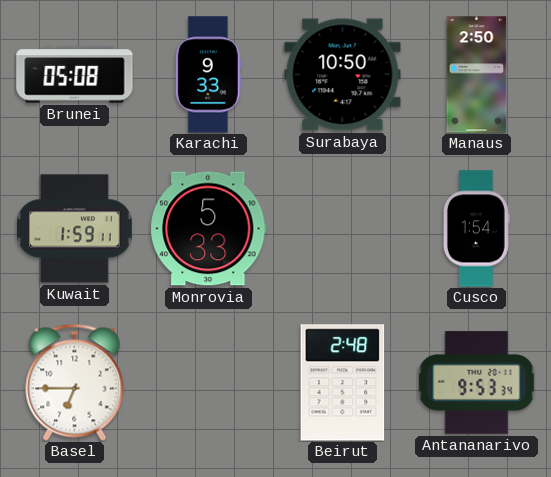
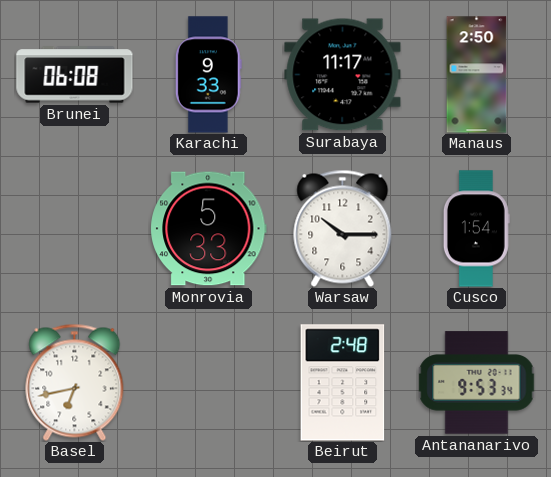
Brunei: 05:08 -> 06:08
Surabaya: 10:50 -> 11:17
Kuwait: 1:59 -> none
Warsaw: none -> 10:15
Basel: 6:45 -> 6:43
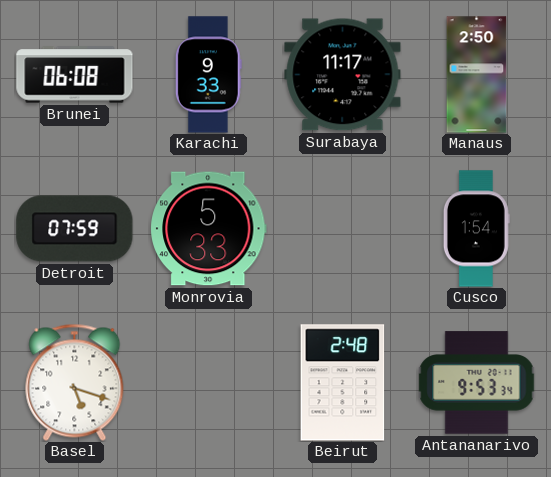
Detroit: none -> 07:59
Warsaw: 10:15 -> none
Basel: 6:43 -> 5:18
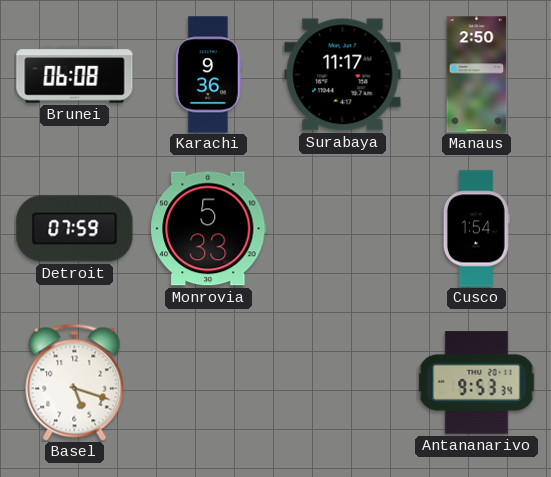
Karachi: 9:33 -> 9:36
Beirut: 2:48 -> none
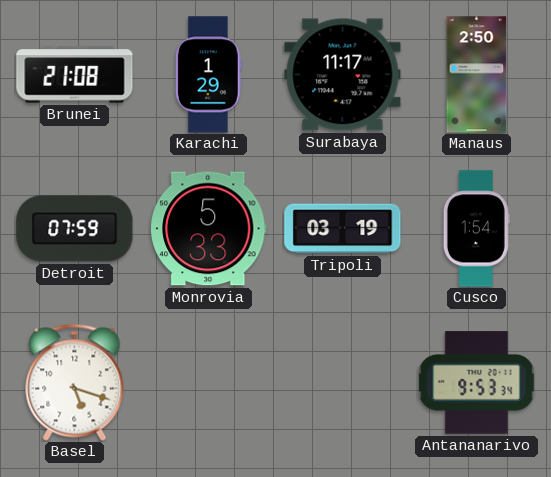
Brunei: 06:08 -> 21:08
Karachi: 9:36 -> 1:29
Tripoli: none -> 03:19
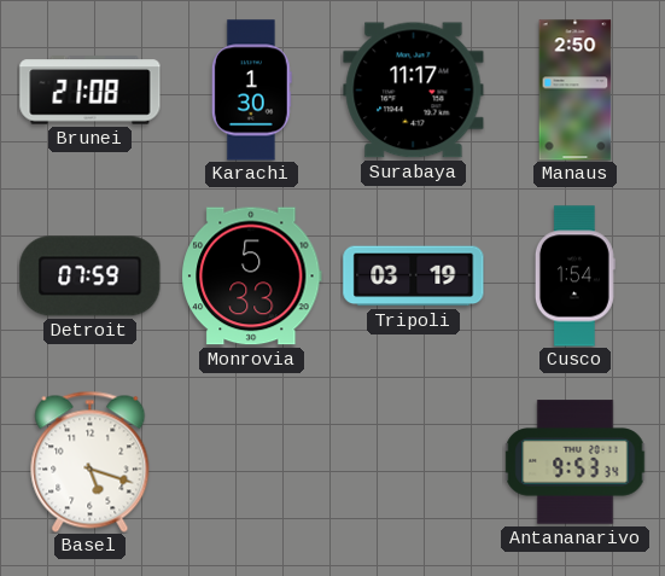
Karachi: 1:29 -> 1:30
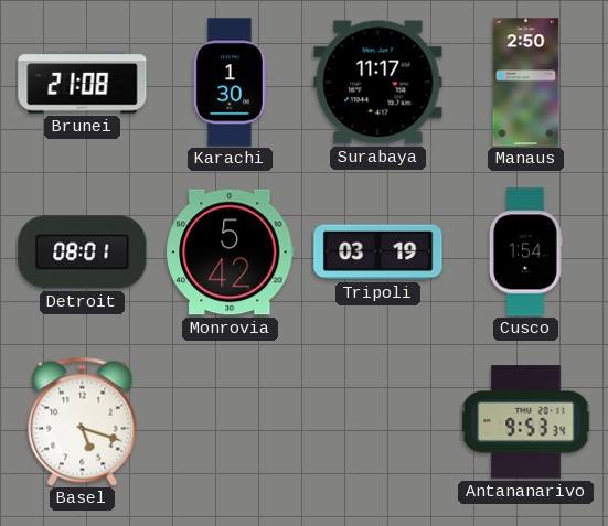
Detroit: 07:59 -> 08:01
Monrovia: 5:33 -> 5:42
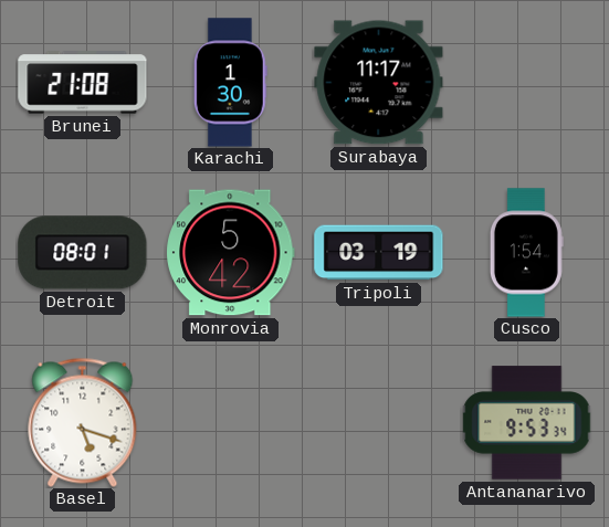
Manaus: 2:50 -> none
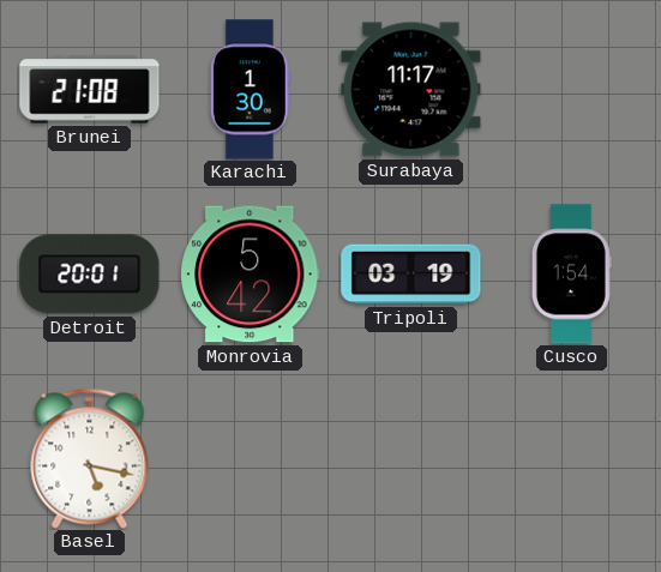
Detroit: 08:01 -> 20:01
Basel: 5:18 -> 5:17
Antananarivo: 9:53 -> none
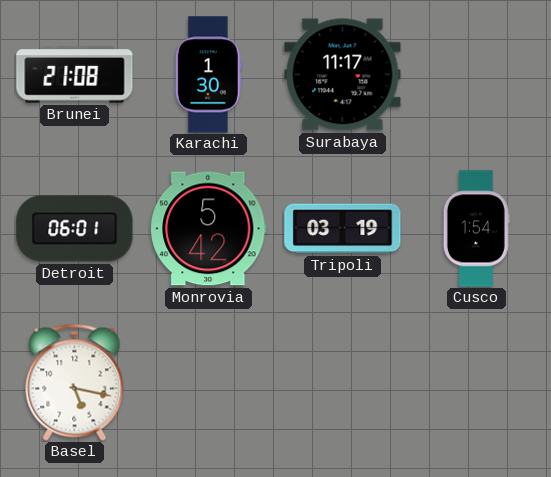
Detroit: 20:01 -> 06:01
